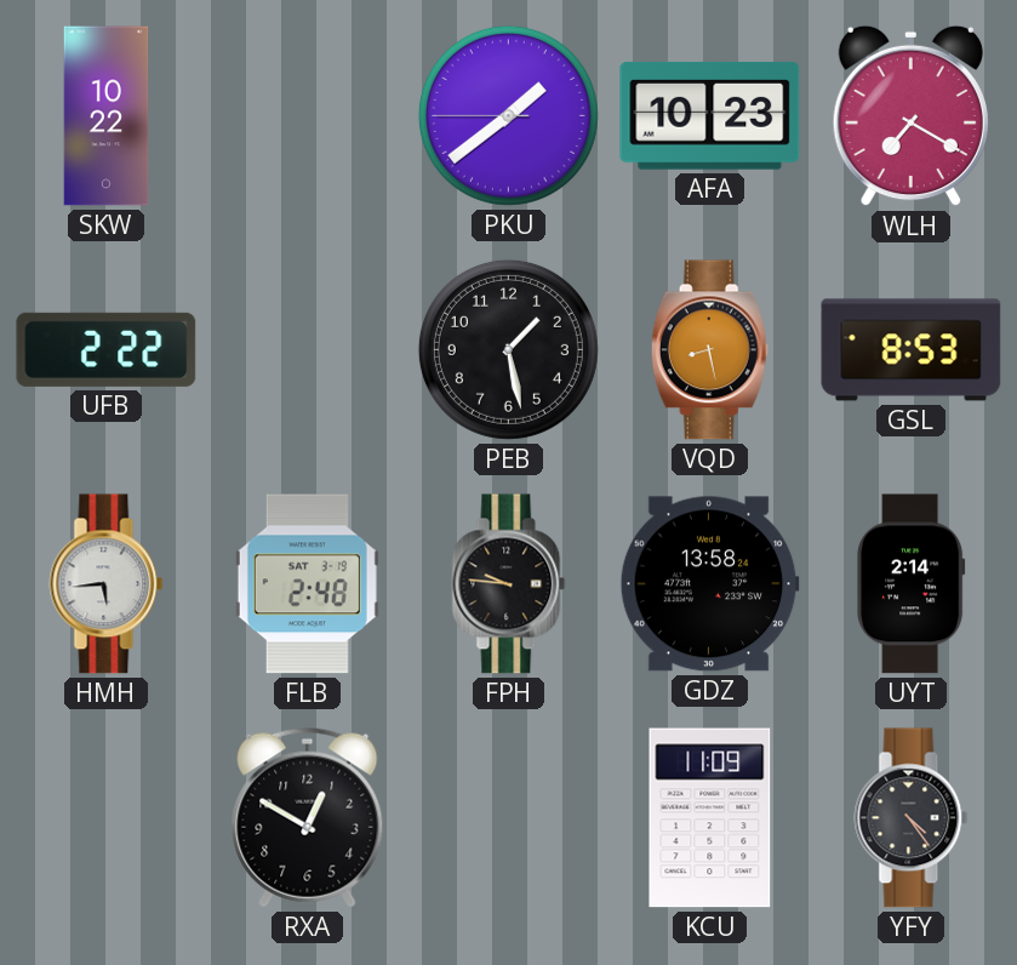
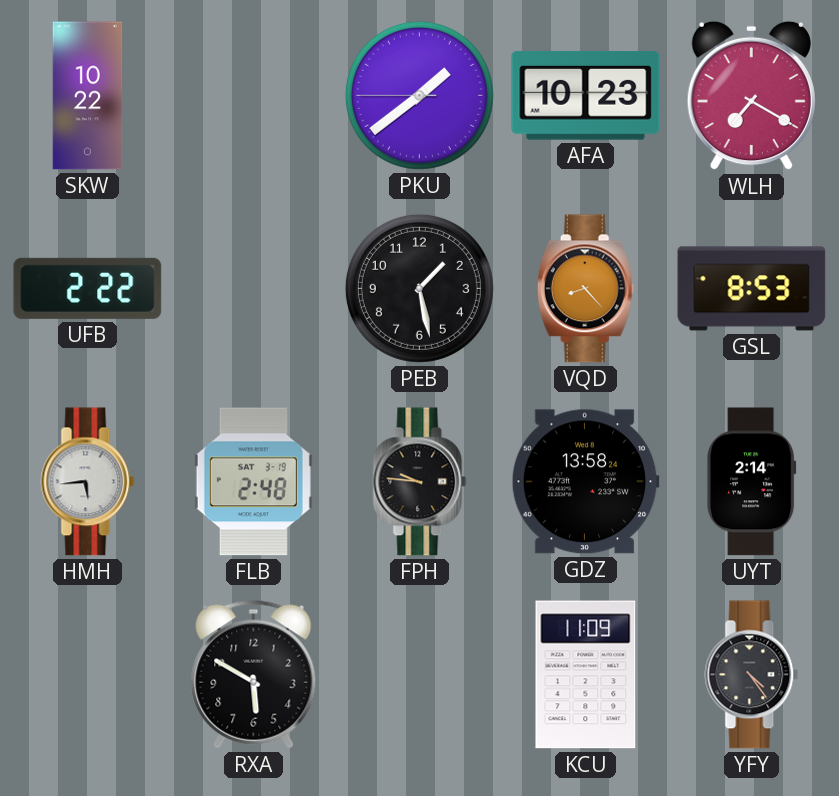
VQD: 8:28 -> 8:23
RXA: 12:50 -> 5:50
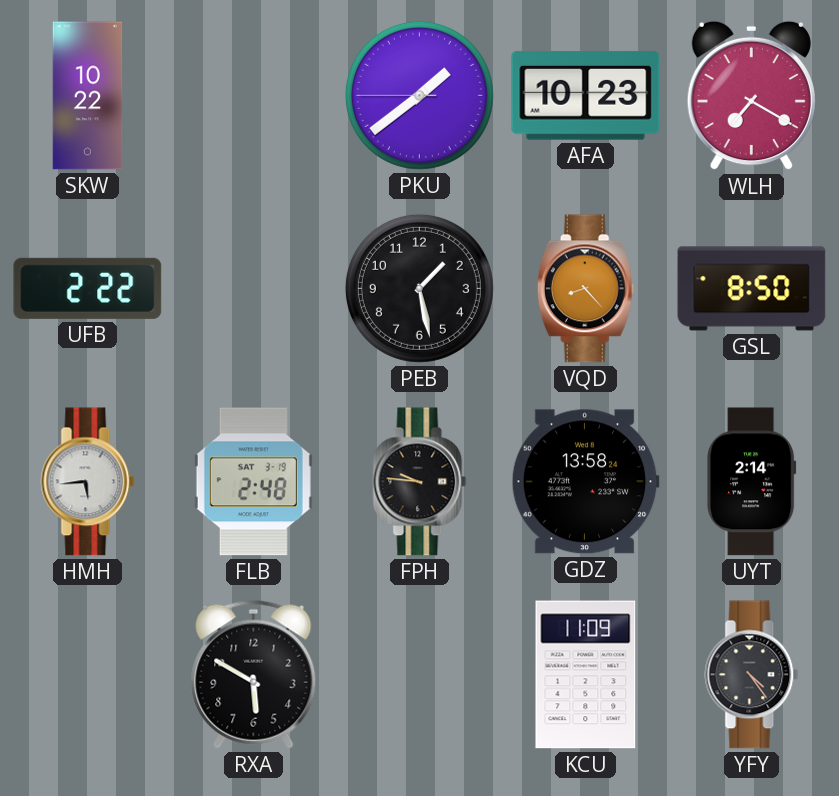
GSL: 8:53 -> 8:50
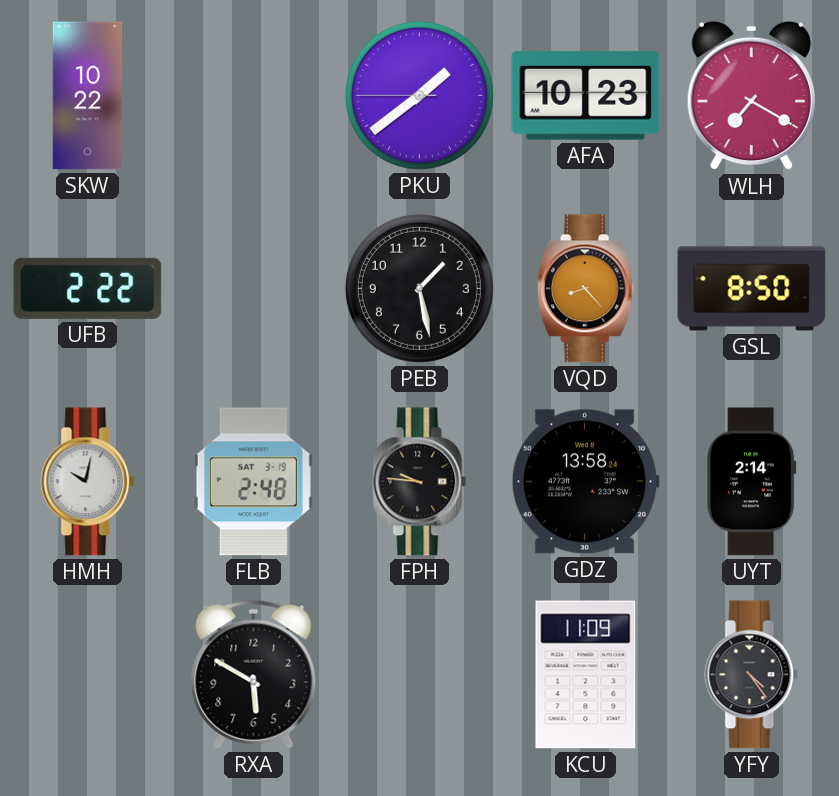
HMH: 5:44 -> 10:02
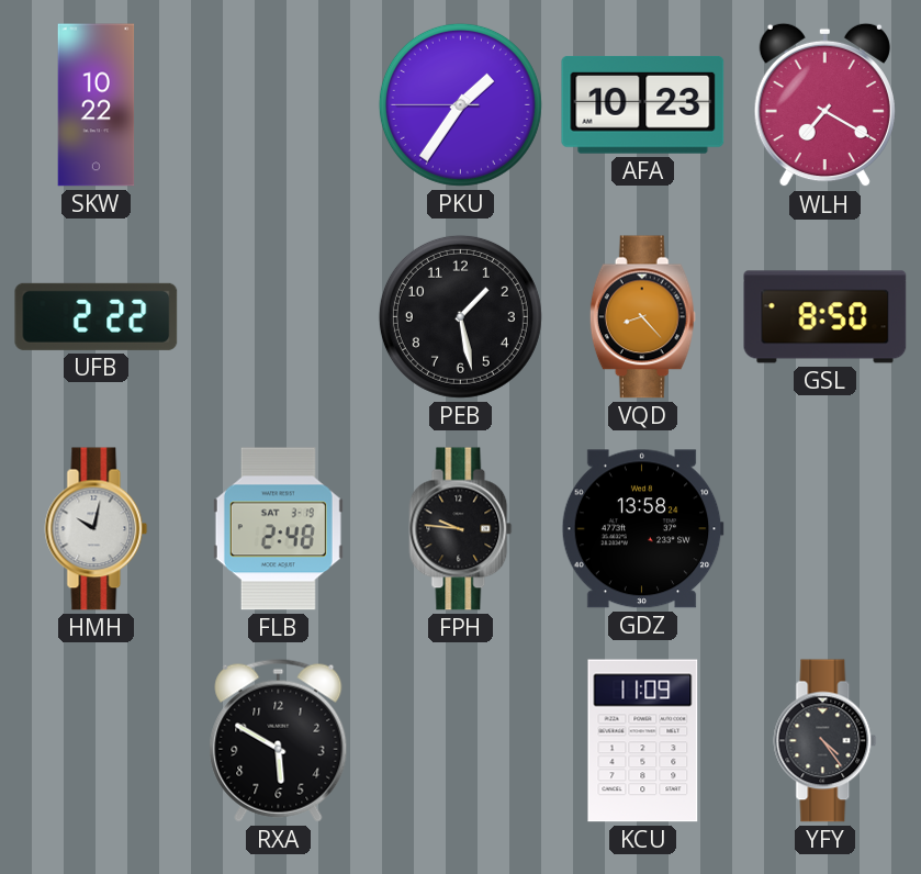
PKU: 1:38 -> 1:35
UYT: 2:14 -> none
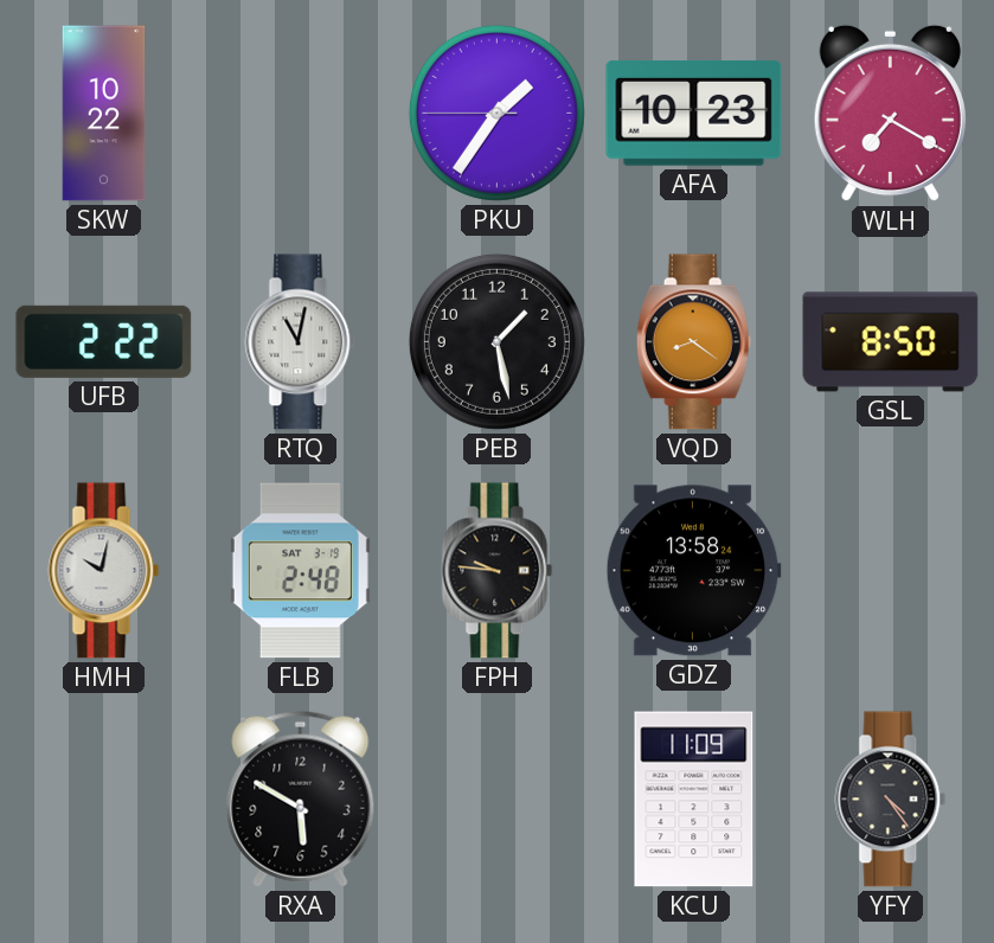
RTQ: none -> 11:02
VQD: 8:23 -> 8:21
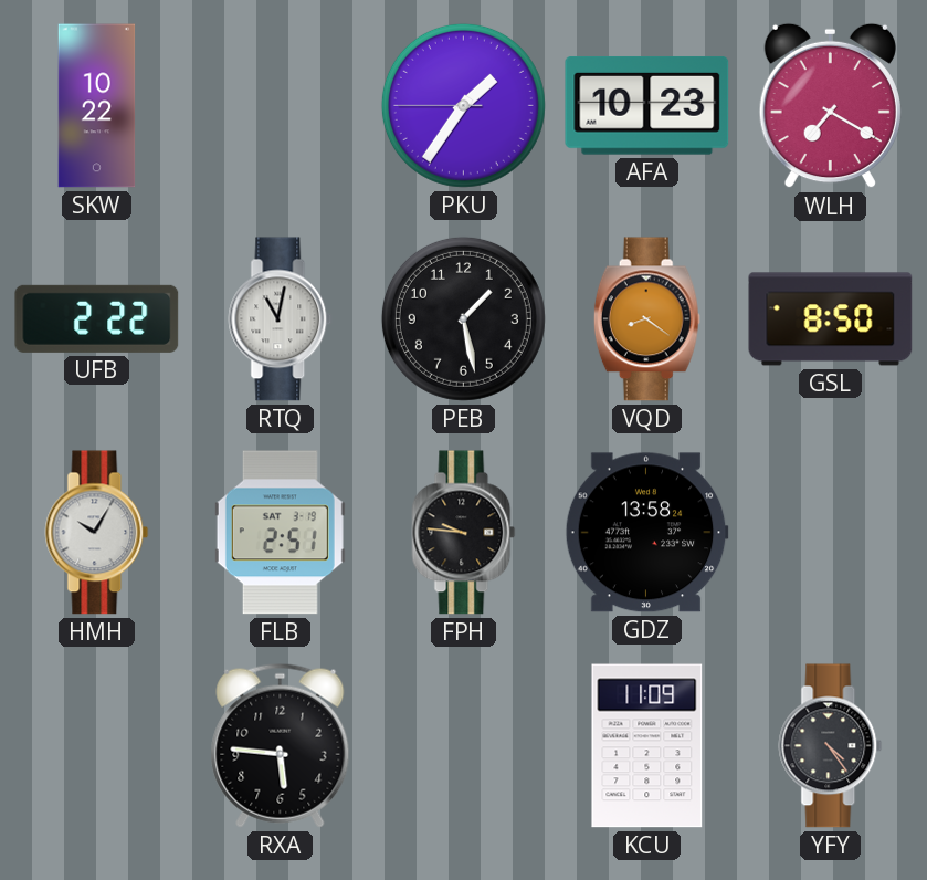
HMH: 10:02 -> 10:05
FLB: 2:48 -> 2:51
RXA: 5:50 -> 5:46
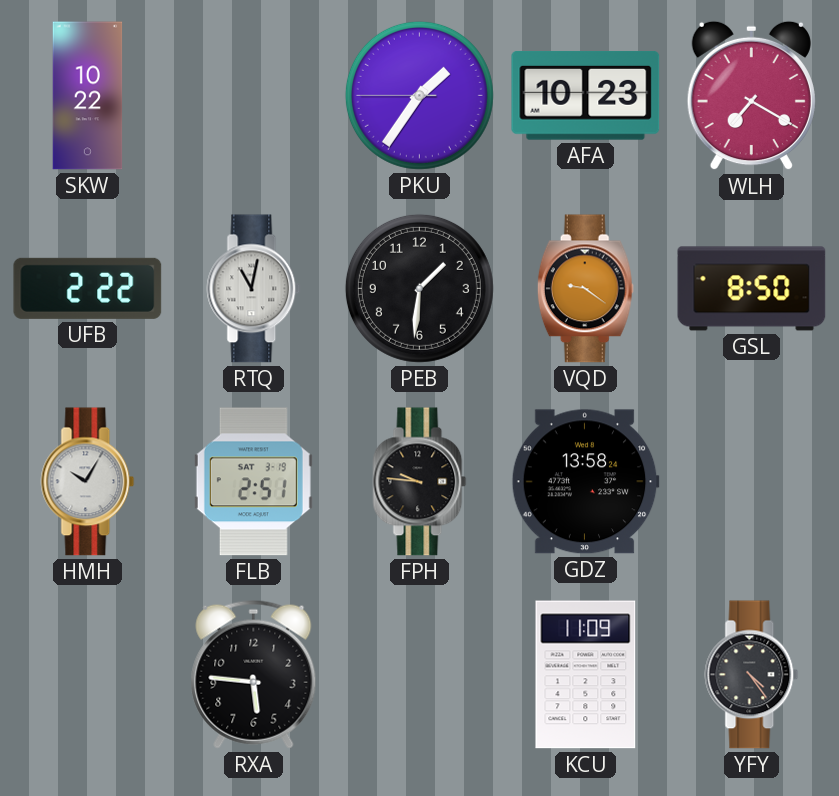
PEB: 1:28 -> 1:31
VQD: 8:21 -> 9:21
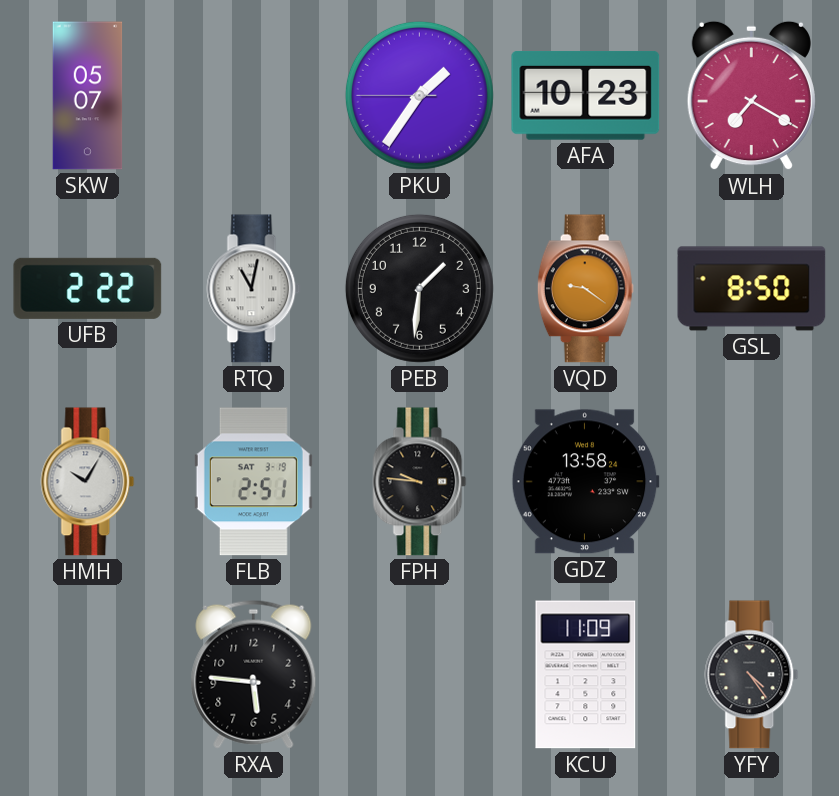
SKW: 10:22 -> 05:07
